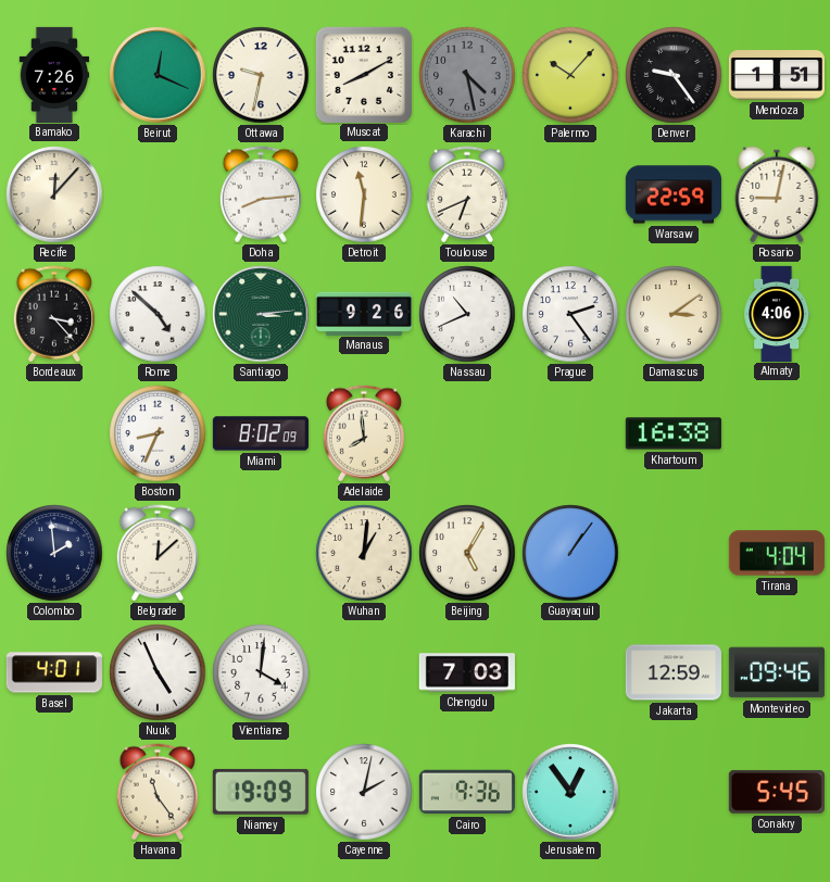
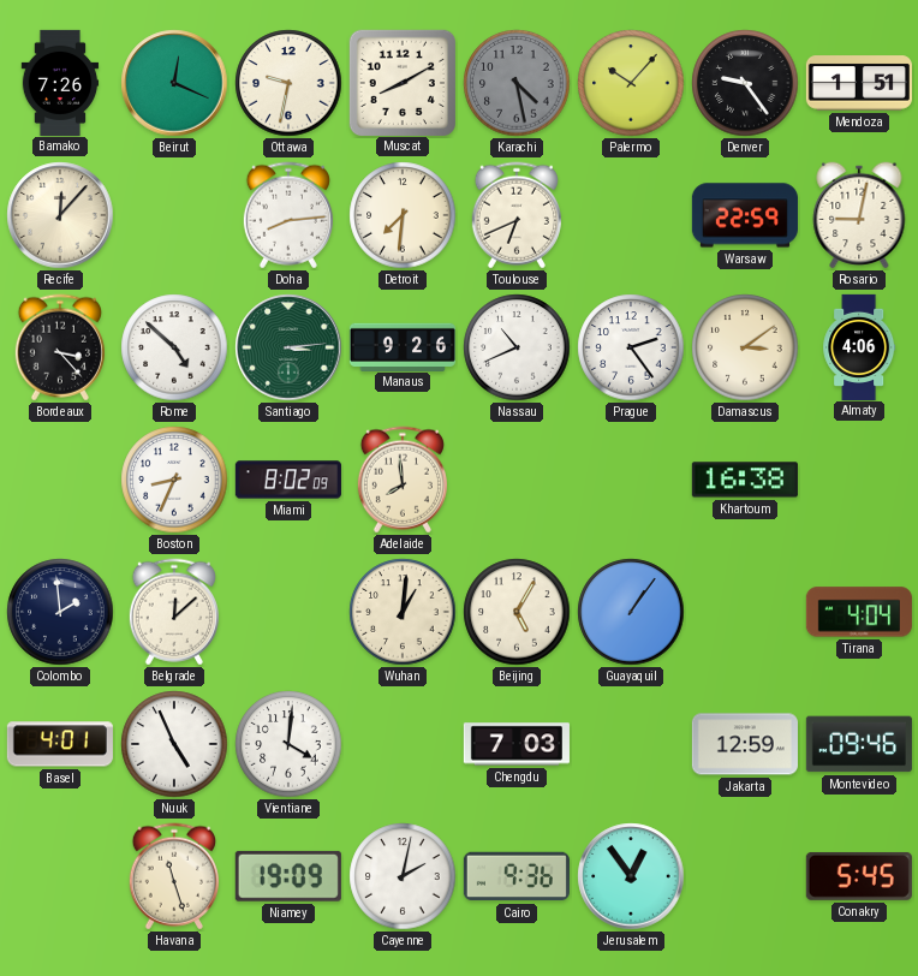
Detroit: 11:31 -> 7:31
Havana: 11:24 -> 11:27
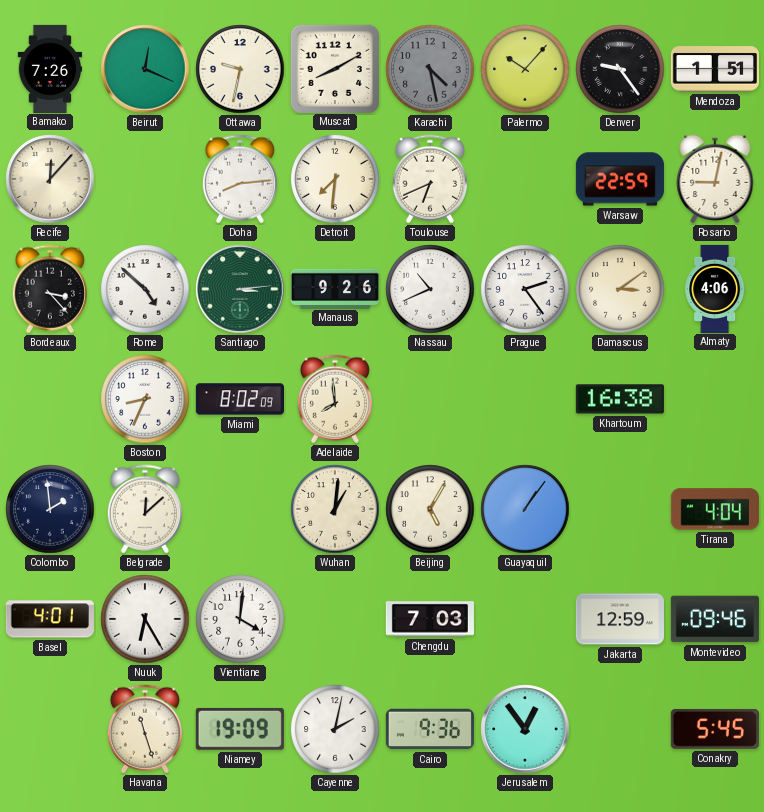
Nuuk: 4:56 -> 6:25
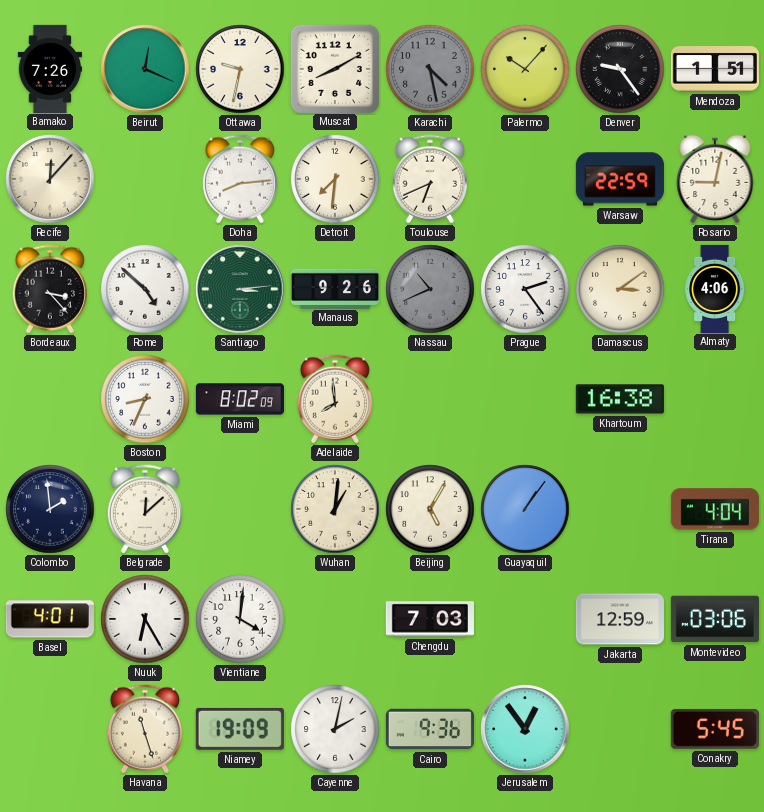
Nassau dial: white -> grey
Montevideo: 09:46 -> 03:06
